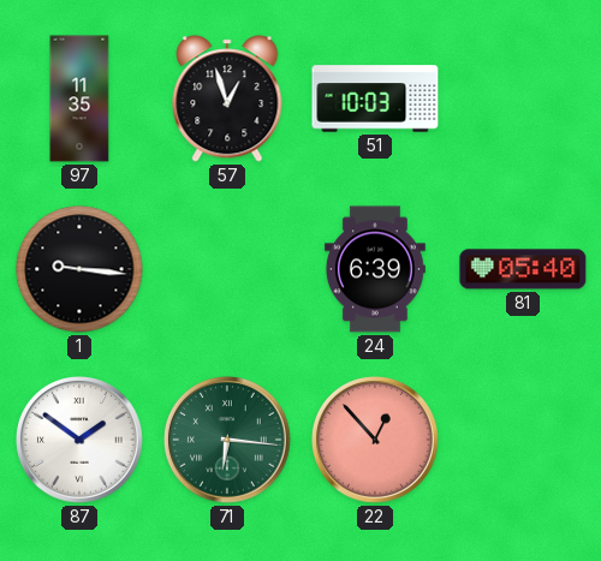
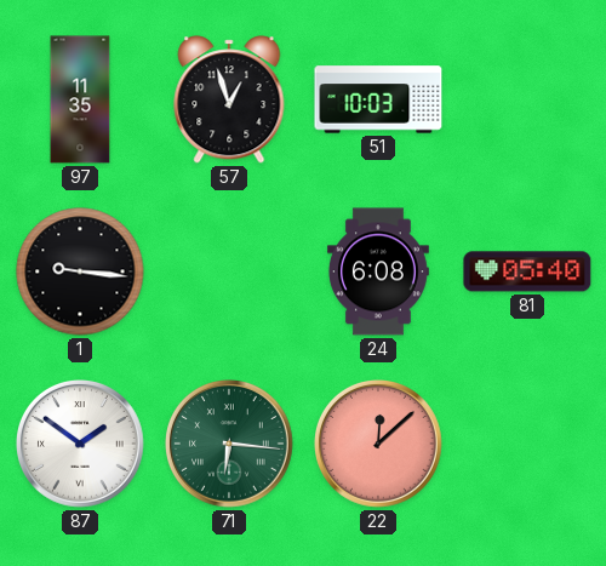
24: 6:39 -> 6:08
22: 12:53 -> 12:08
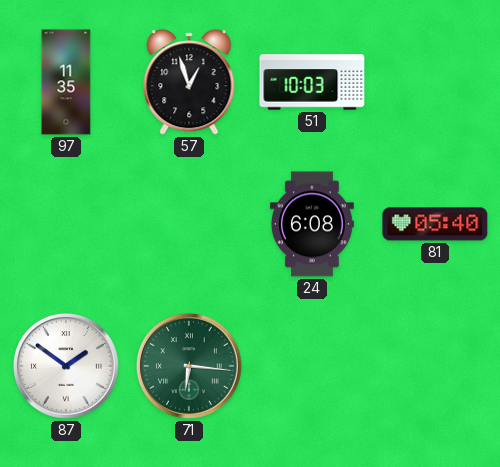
1: 9:16 -> none
22: 12:08 -> none
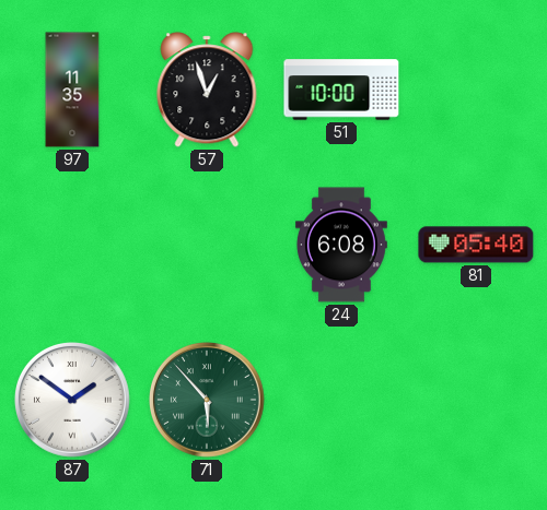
51: 10:03 -> 10:00
71: 6:16 -> 5:53
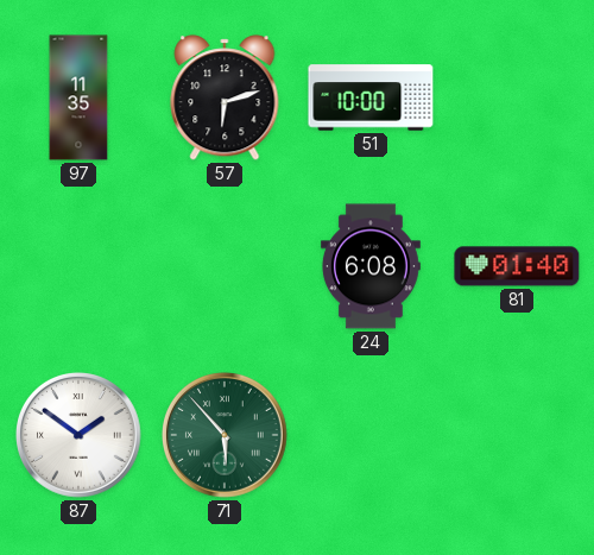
57: 12:57 -> 6:12
81: 05:40 -> 01:40
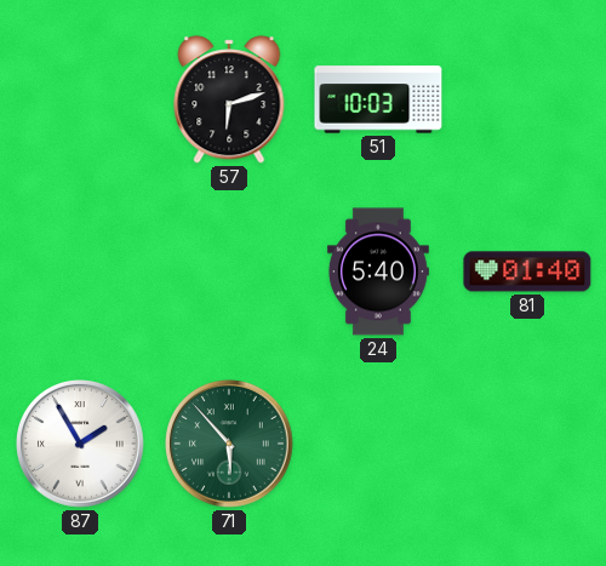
97: 11:35 -> none
51: 10:00 -> 10:03
24: 6:08 -> 5:40
87: 1:51 -> 1:55
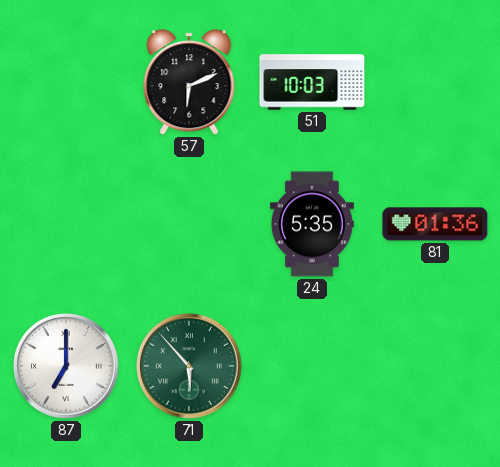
57: 6:12 -> 6:11
24: 5:40 -> 5:35
81: 01:40 -> 01:36
87: 1:55 -> 7:00
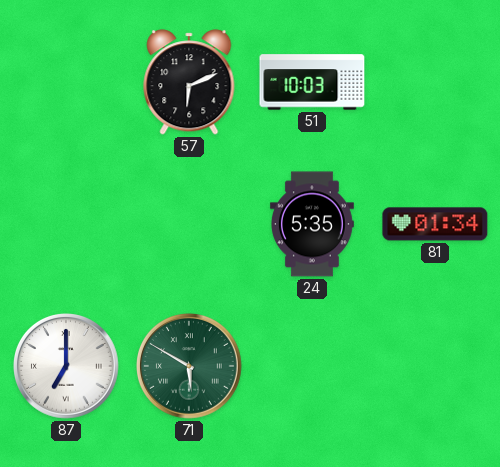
81: 01:36 -> 01:34
71: 5:53 -> 5:50
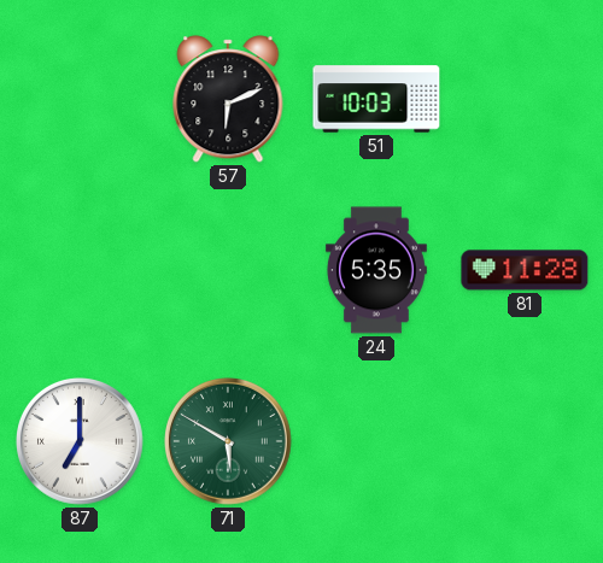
81: 01:34 -> 11:28
